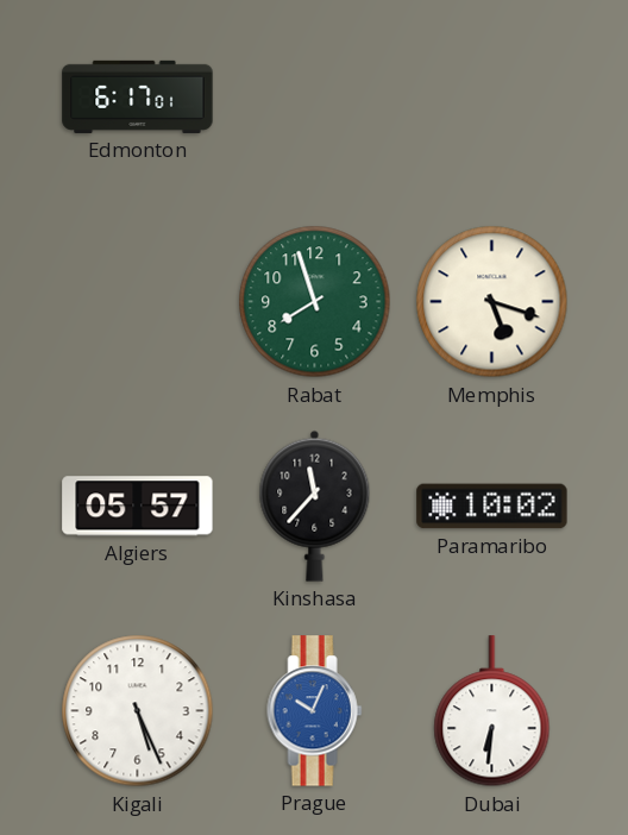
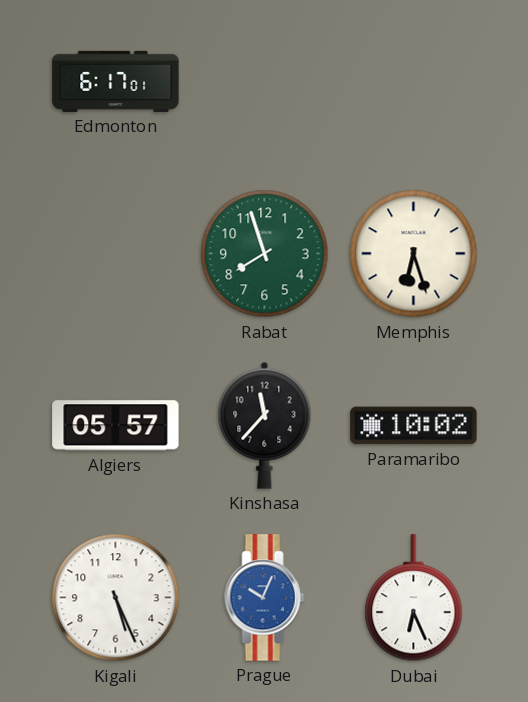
Memphis: 5:18 -> 6:27
Dubai: 6:31 -> 6:26
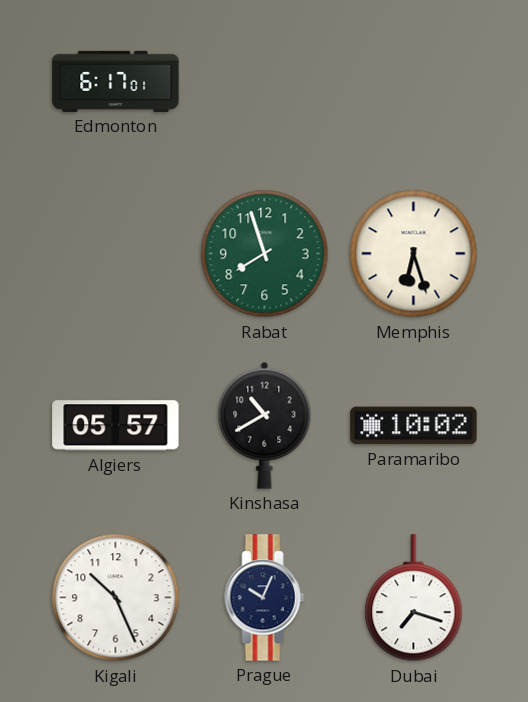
Kinshasa: 11:37 -> 10:40
Kigali: 5:26 -> 10:26
Prague dial: blue -> navy
Dubai: 6:26 -> 7:18
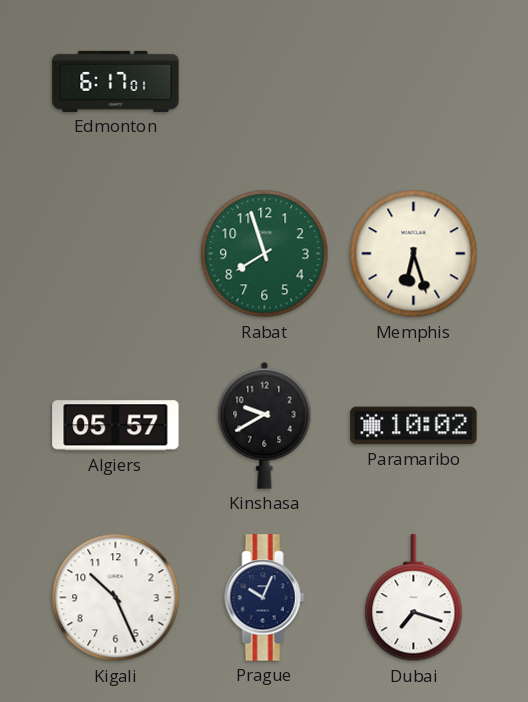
Kinshasa: 10:40 -> 9:40
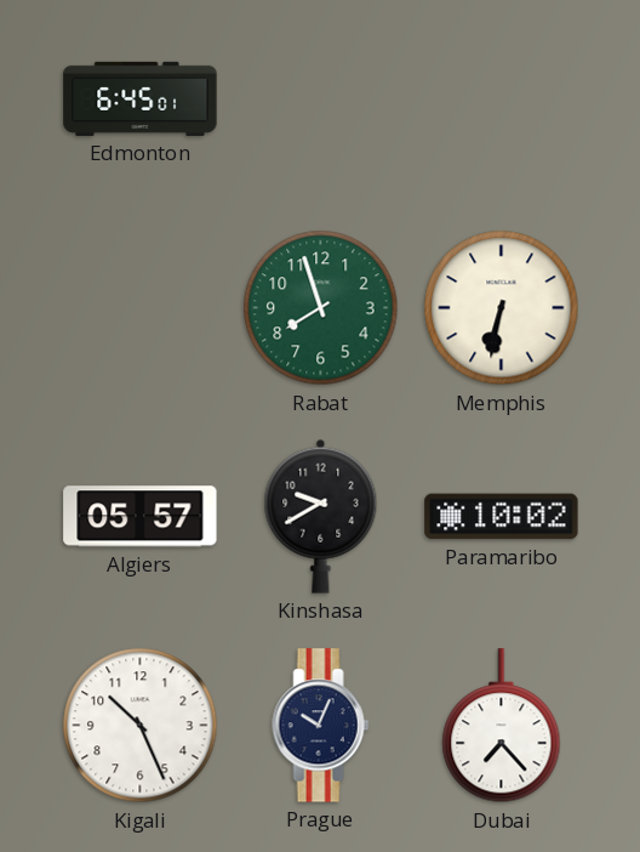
Edmonton: 6:17 -> 6:45
Memphis: 6:27 -> 6:32
Dubai: 7:18 -> 7:23
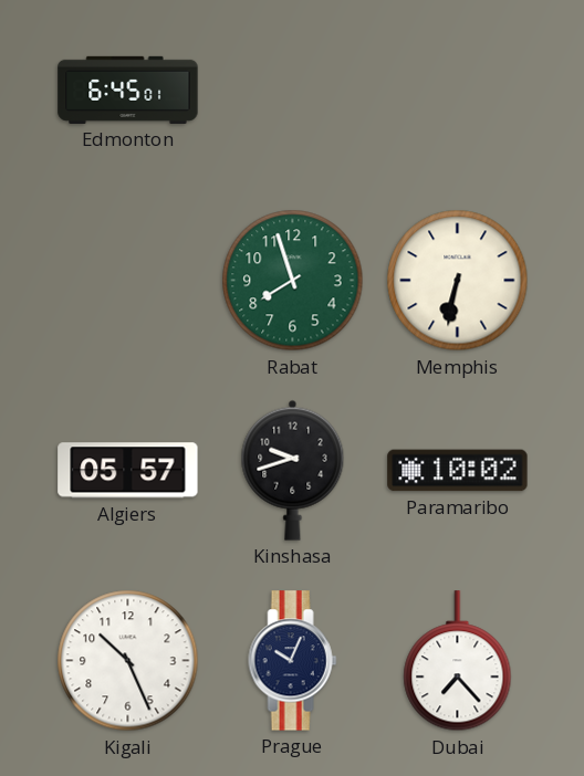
Kinshasa: 9:40 -> 9:42
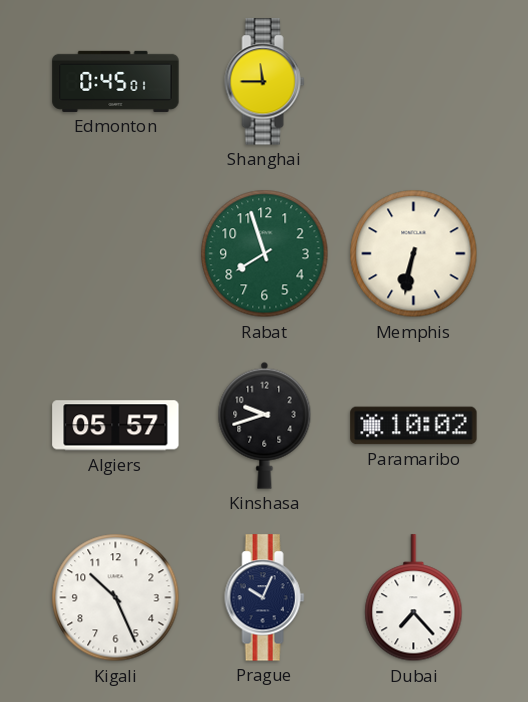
Edmonton: 6:45 -> 0:45
Shanghai: none -> 11:45
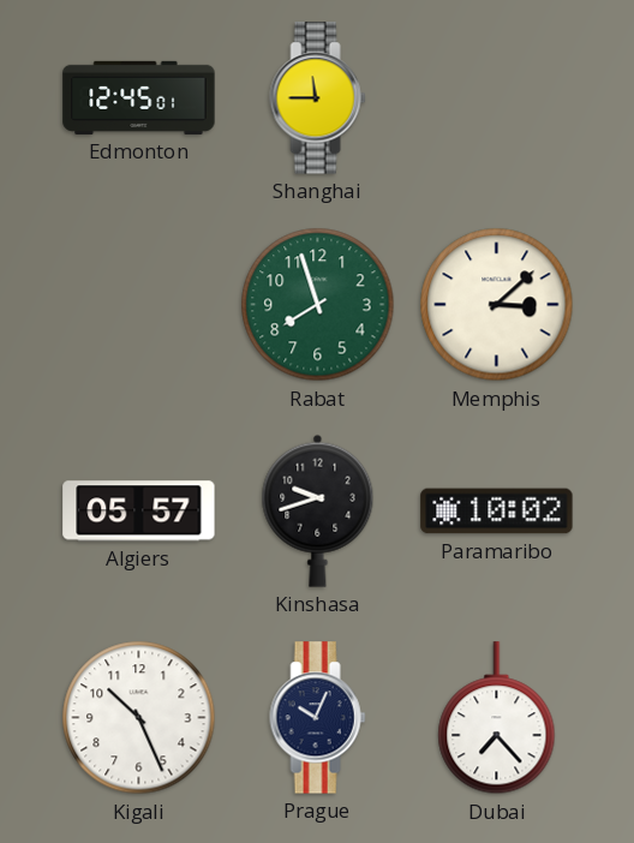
Edmonton: 0:45 -> 12:45
Memphis: 6:32 -> 3:08
